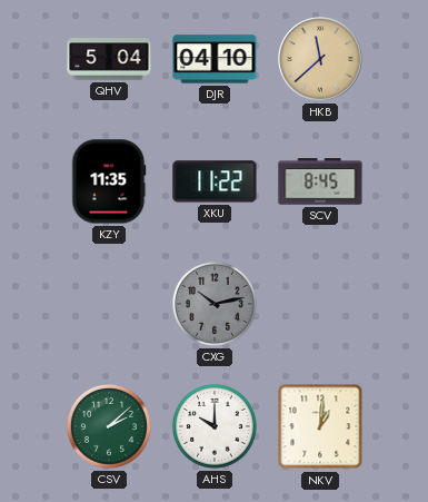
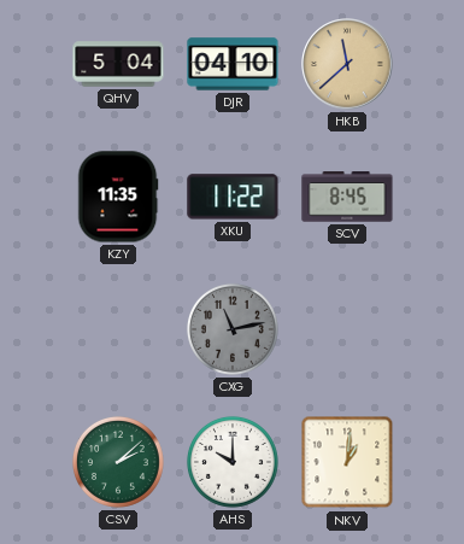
CXG: 10:13 -> 11:13
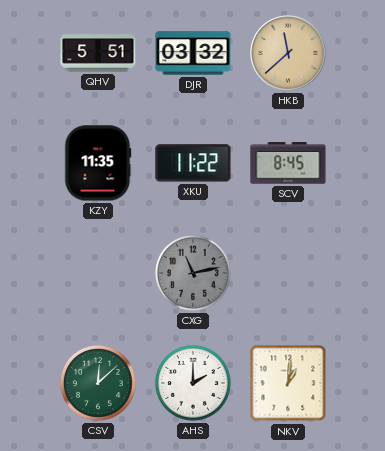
QHV: 5:04 -> 5:51
DJR: 04:10 -> 03:32
CSV: 2:08 -> 12:08
AHS: 10:00 -> 2:00
